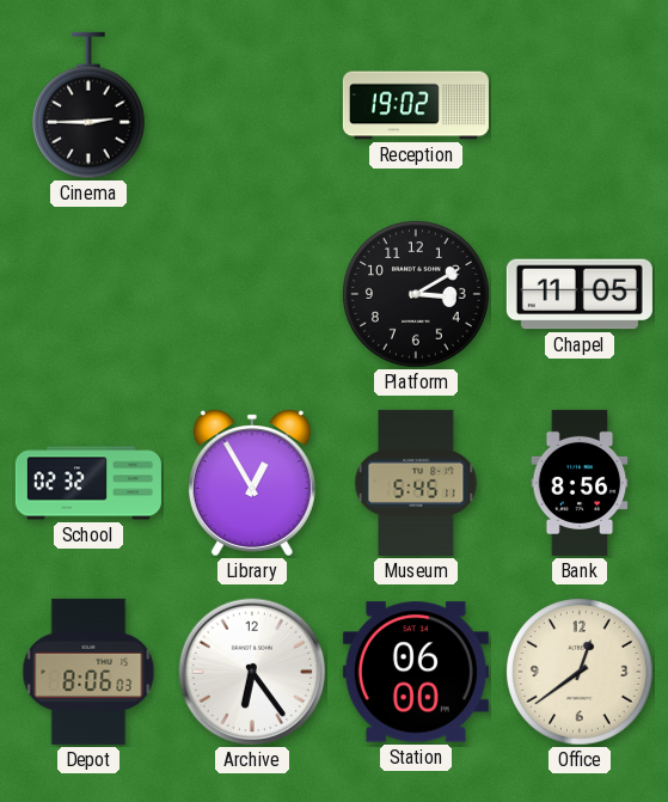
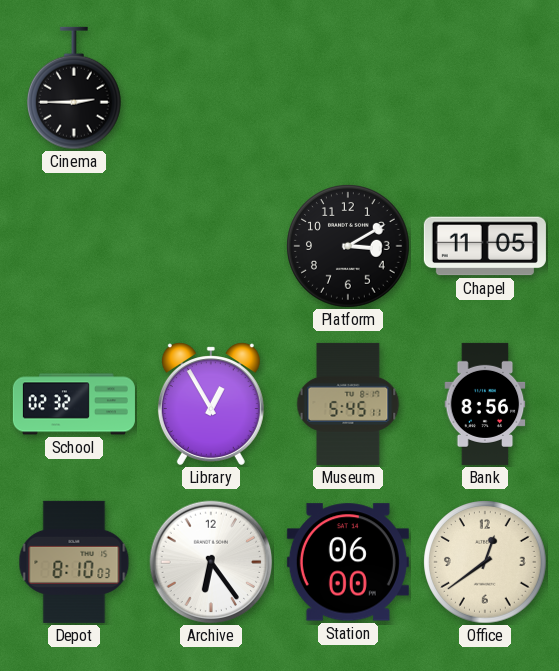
Reception: 19:02 -> none
Depot: 8:06 -> 8:10
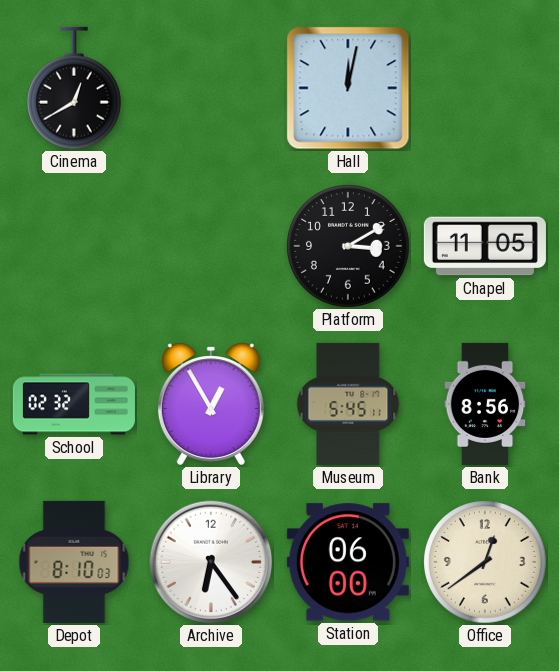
Cinema: 2:45 -> 12:40
Hall: none -> 12:02
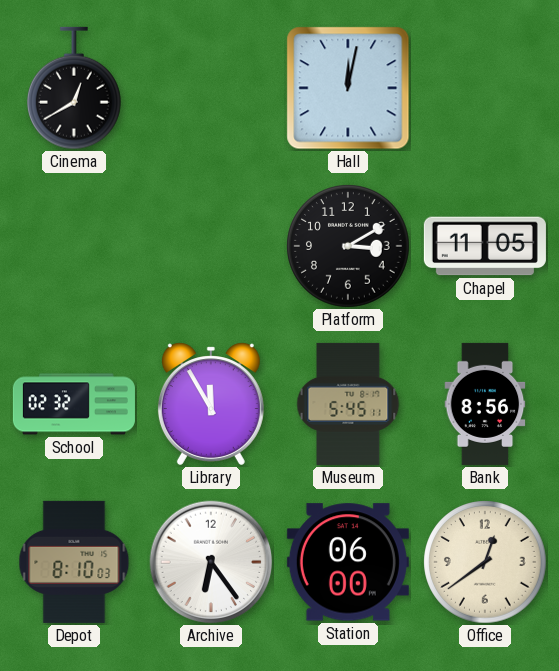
Library: 12:55 -> 11:55
